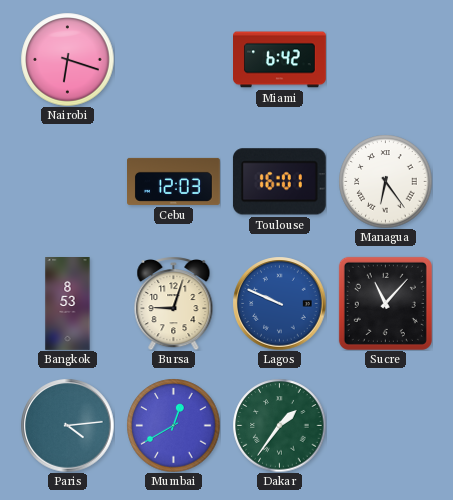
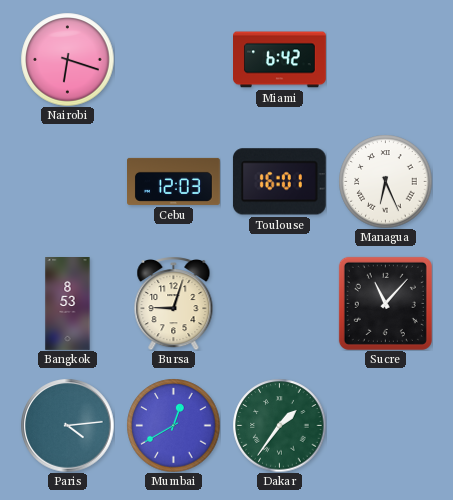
Managua: 6:24 -> 6:26
Lagos: 9:49 -> none
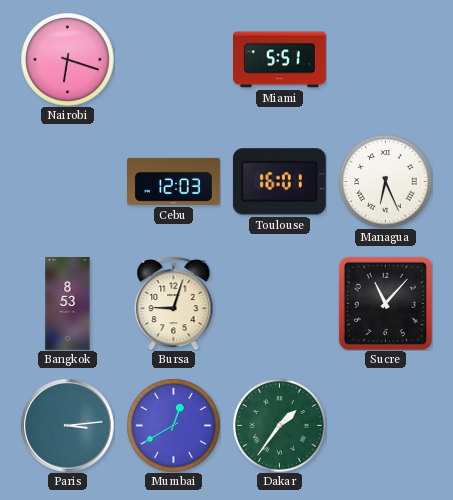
Miami: 6:42 -> 5:51
Paris: 4:14 -> 3:14
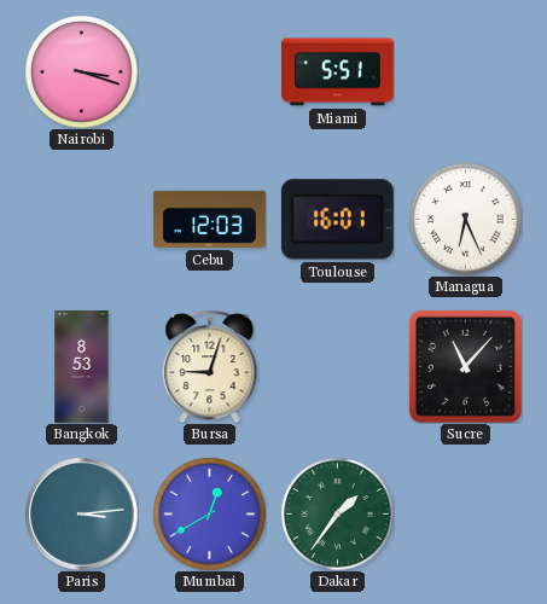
Nairobi: 6:18 -> 3:18
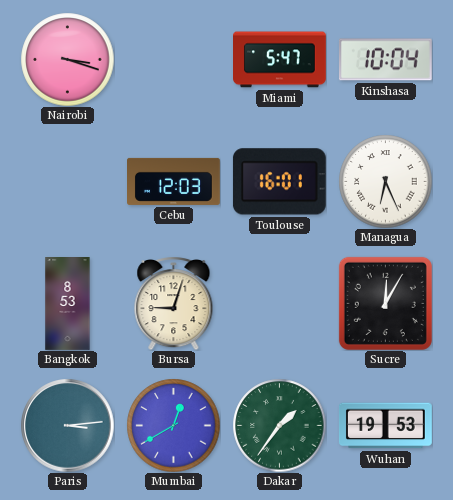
Miami: 5:51 -> 5:47
Kinshasa: none -> 10:04
Sucre: 11:07 -> 12:05
Wuhan: none -> 19:53
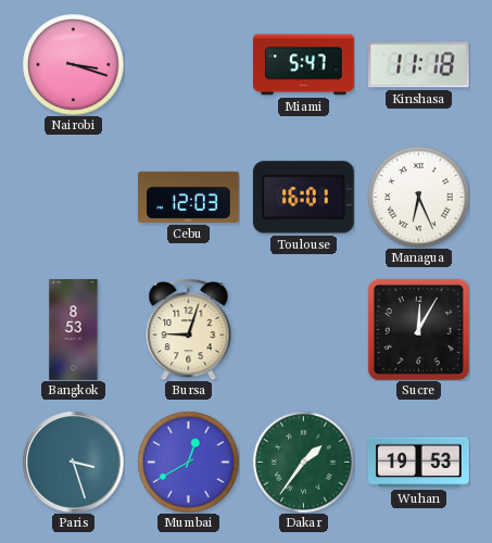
Kinshasa: 10:04 -> 11:18
Paris: 3:14 -> 3:27
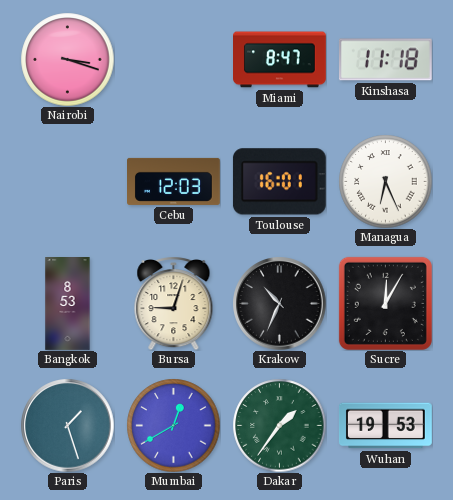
Miami: 5:47 -> 8:47
Krakow: none -> 10:34
Paris: 3:27 -> 1:27
